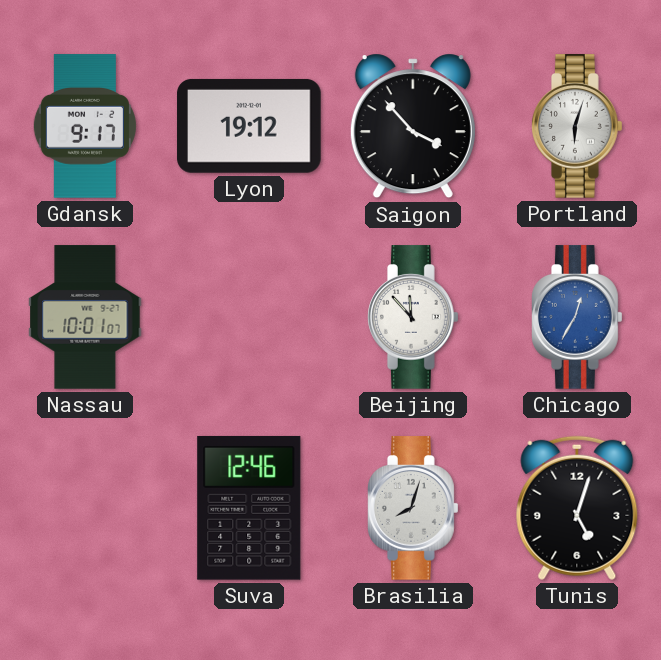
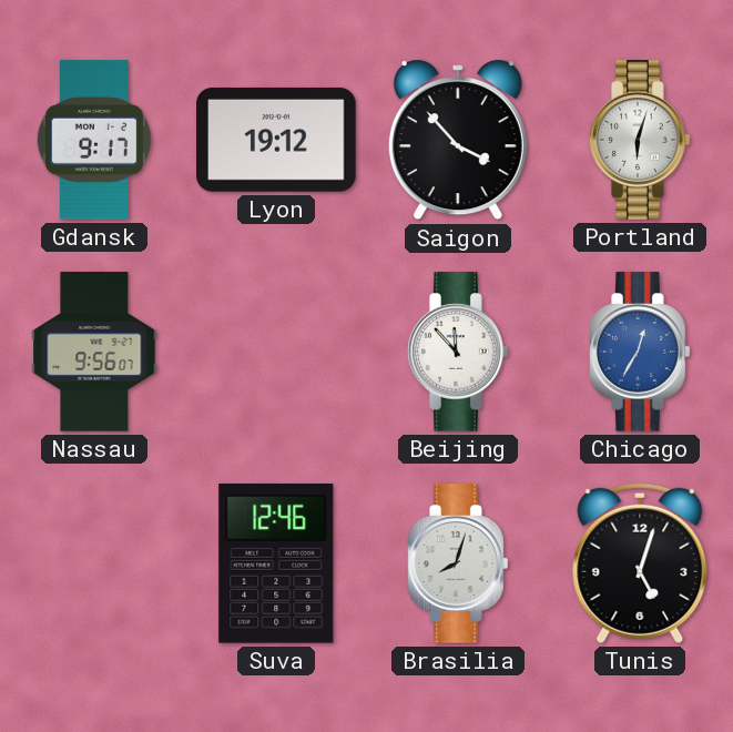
Nassau: 10:01 -> 9:56
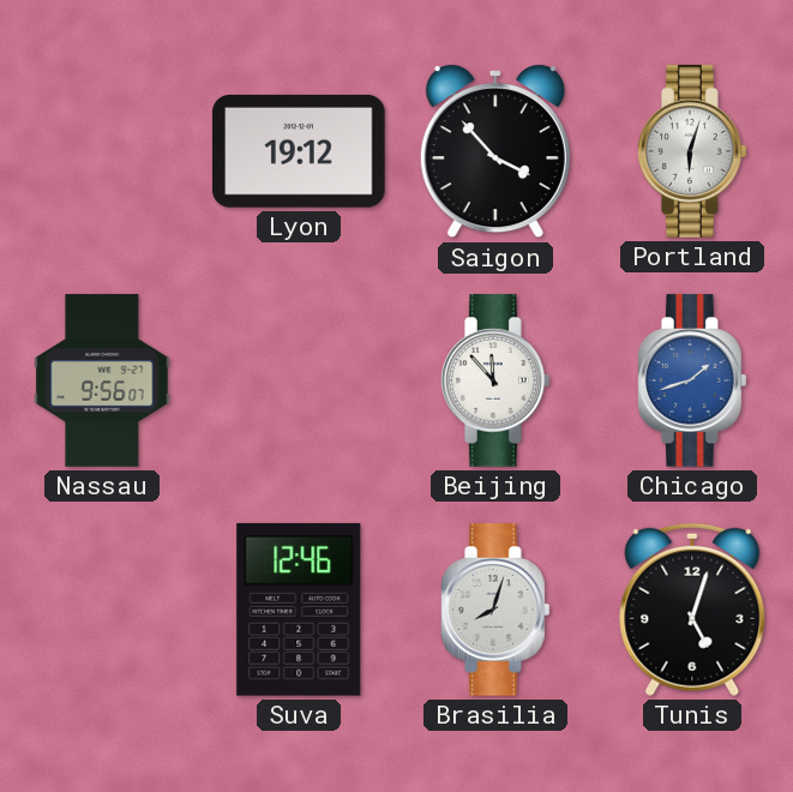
Gdansk: 9:17 -> none
Chicago: 12:35 -> 1:42
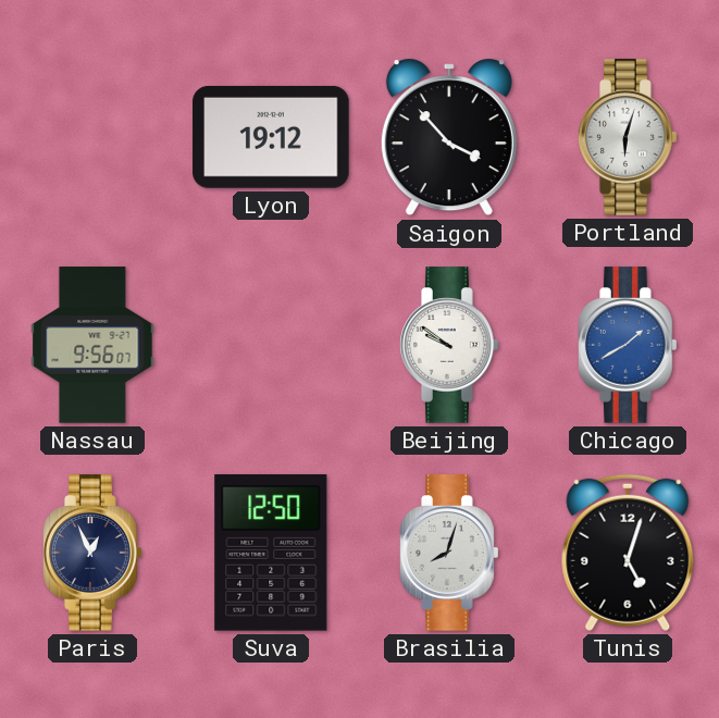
Beijing: 11:53 -> 9:51
Chicago: 1:42 -> 1:40
Paris: none -> 12:56
Suva: 12:46 -> 12:50
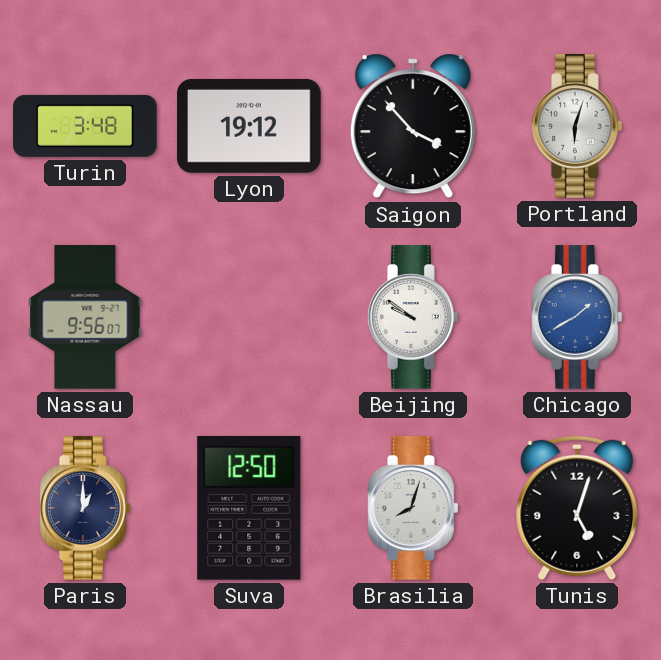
Turin: none -> 3:48
Paris: 12:56 -> 1:00
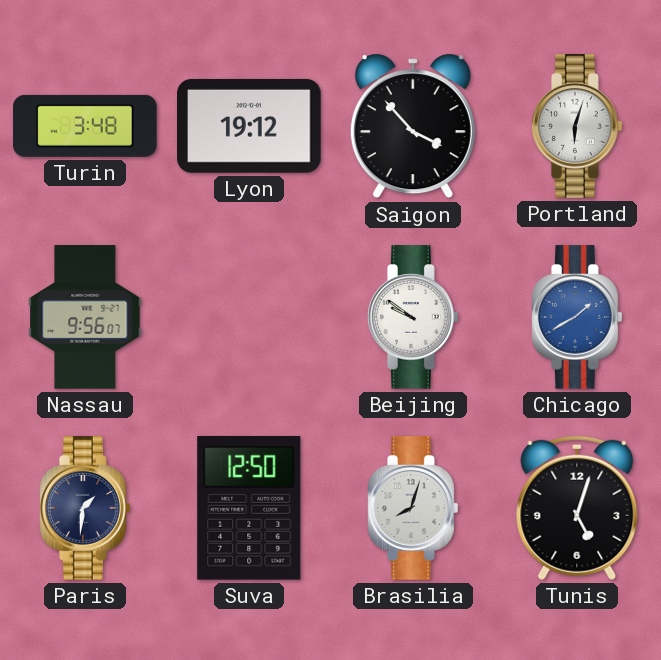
Paris: 1:00 -> 1:31
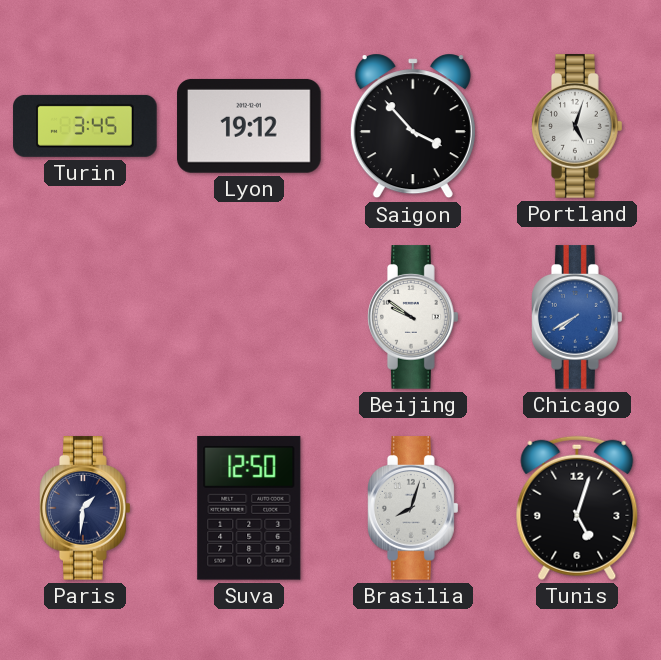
Turin: 3:48 -> 3:45
Portland: 6:03 -> 5:03
Nassau: 9:56 -> none
Chicago: 1:40 -> 7:40
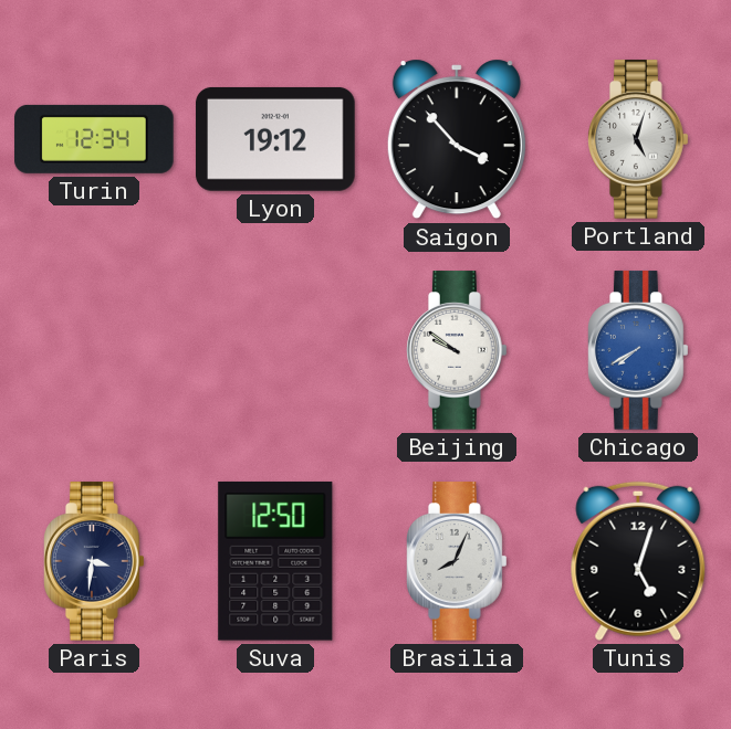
Turin: 3:45 -> 12:34
Paris: 1:31 -> 3:31
Brasilia: 8:03 -> 8:04
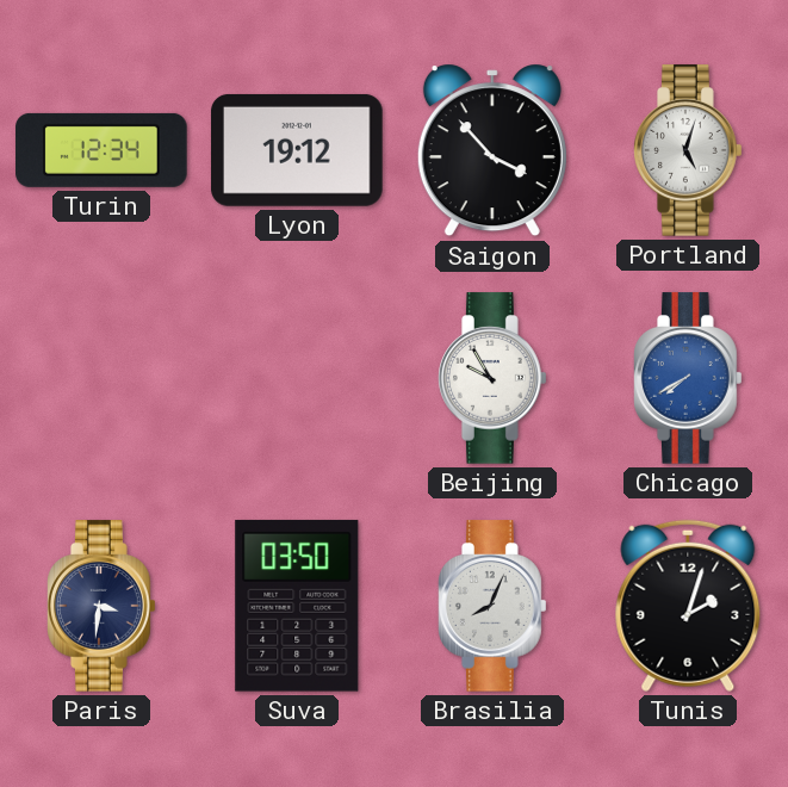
Beijing: 9:51 -> 9:55
Suva: 12:50 -> 03:50
Tunis: 5:03 -> 2:03
